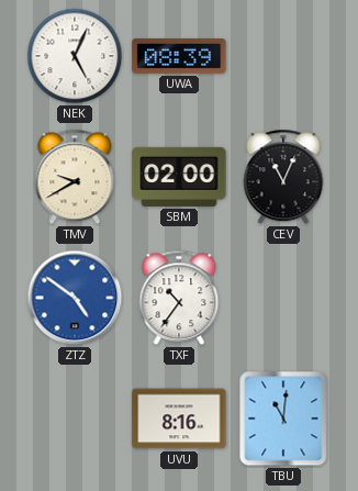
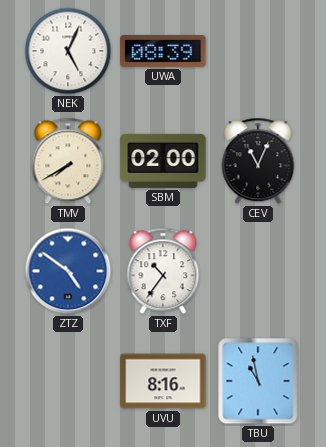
TMV: 9:40 -> 7:40
TBU: 11:01 -> 10:58
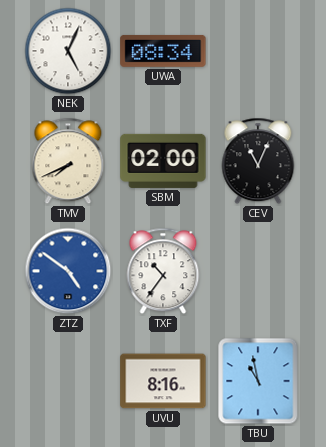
UWA: 08:39 -> 08:34
TMV: 7:40 -> 7:41
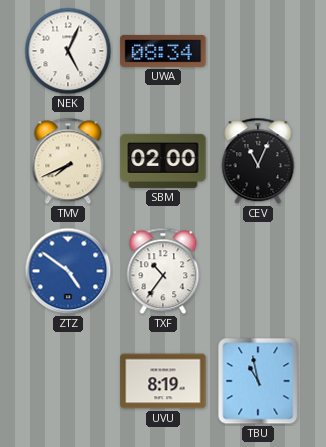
UVU: 8:16 -> 8:19
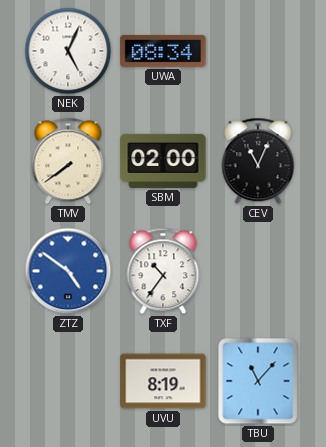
TMV: 7:41 -> 7:39
TBU: 10:58 -> 11:07
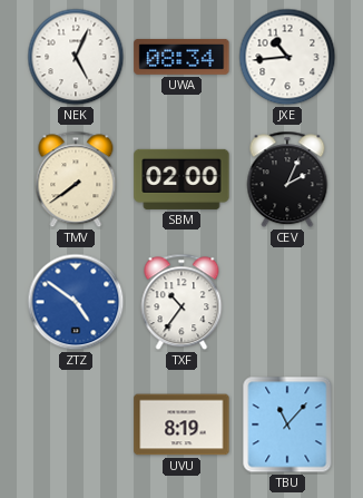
JXE: none -> 10:44
CEV: 11:04 -> 2:04
